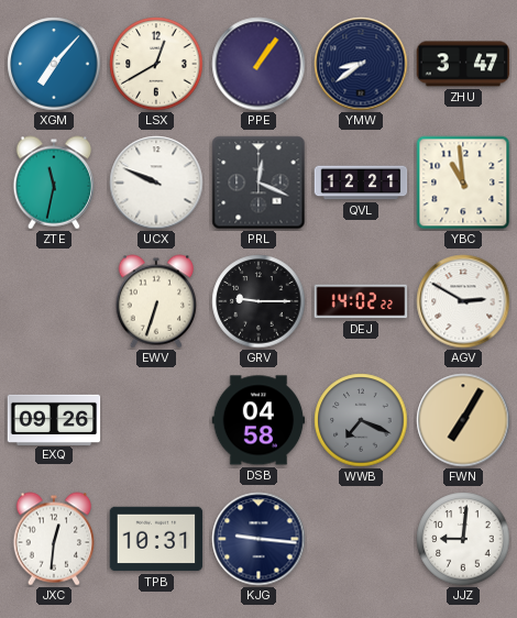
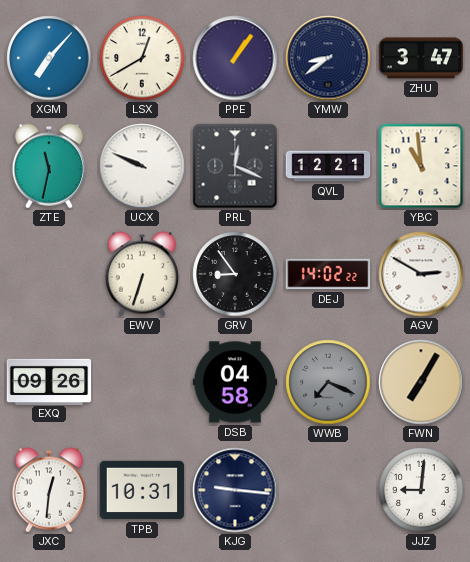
GRV: 9:15 -> 8:54
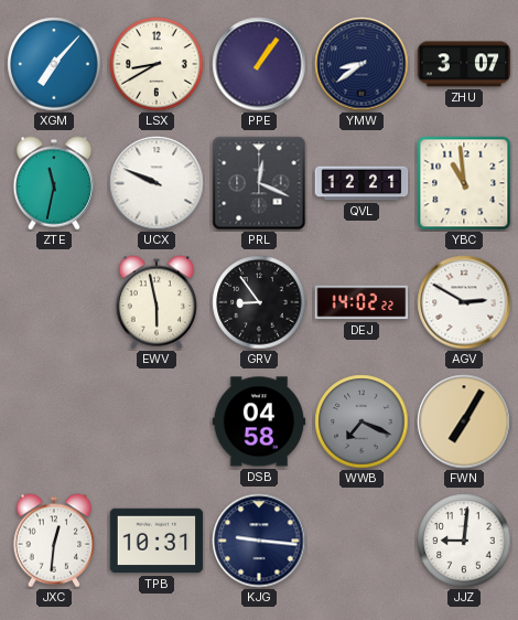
LSX: 12:40 -> 8:40
ZHU: 3:47 -> 3:07
EWV: 6:33 -> 5:58
EXQ: 09:26 -> none
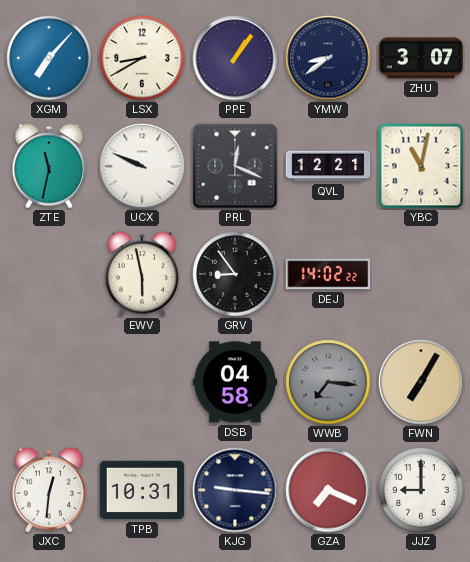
YBC: 10:59 -> 11:02
AGV: 2:50 -> none
WWB: 7:19 -> 7:16
GZA: none -> 7:19
JJZ: 9:01 -> 9:00
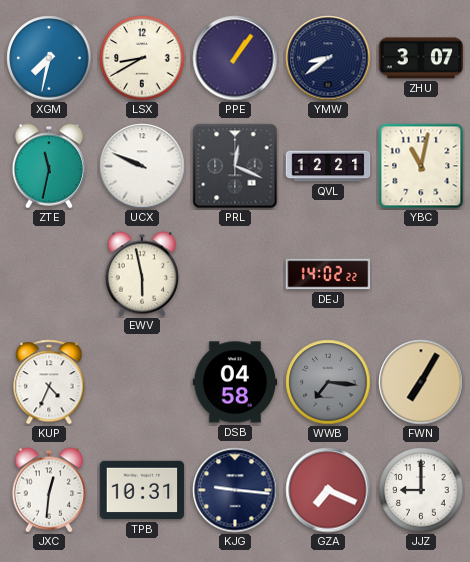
XGM: 7:07 -> 7:32
GRV: 8:54 -> none
KUP: none -> 4:34
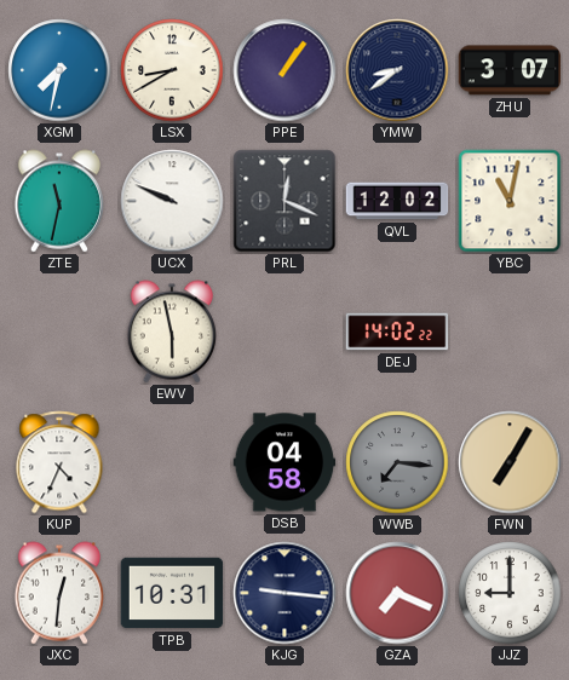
QVL: 12:21 -> 12:02
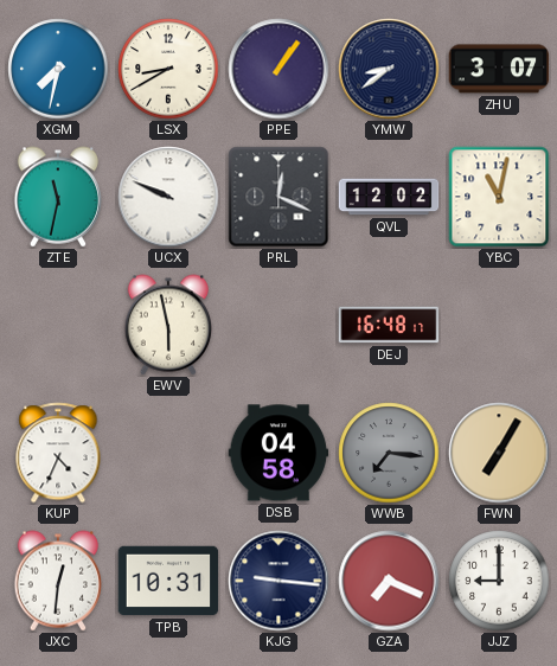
DEJ: 14:02 -> 16:48
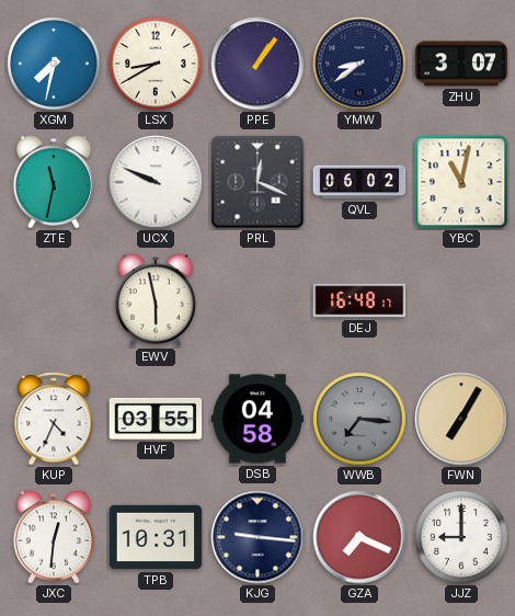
QVL: 12:02 -> 06:02
HVF: none -> 03:55
